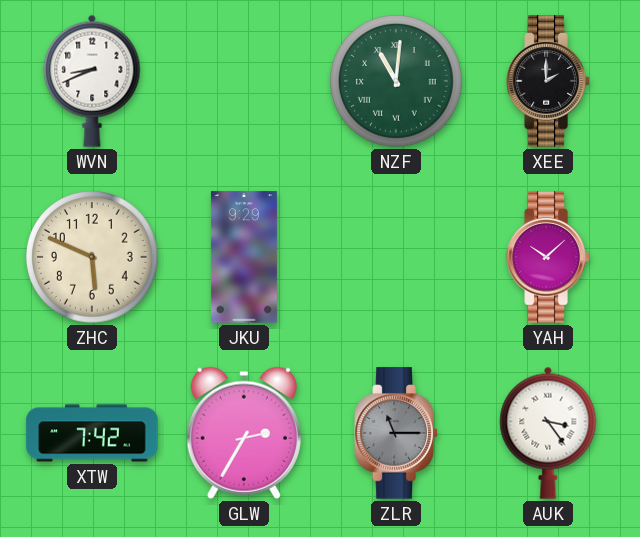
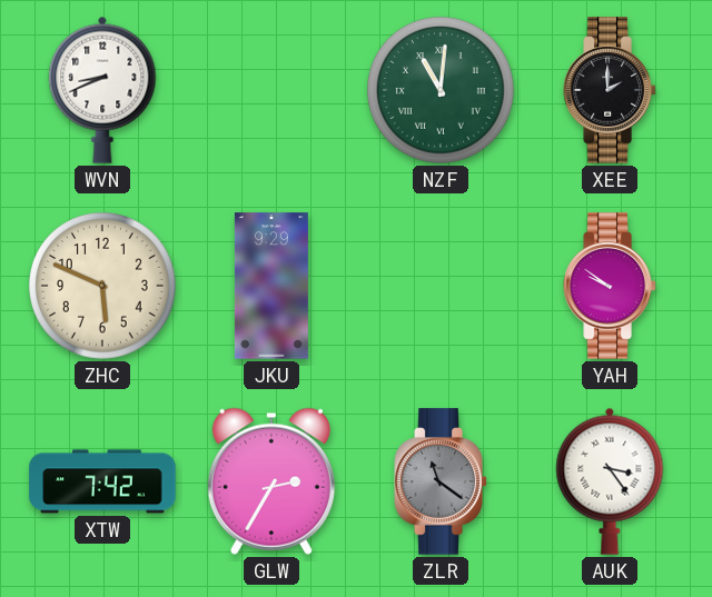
YAH: 10:08 -> 9:51
ZLR: 11:15 -> 11:21
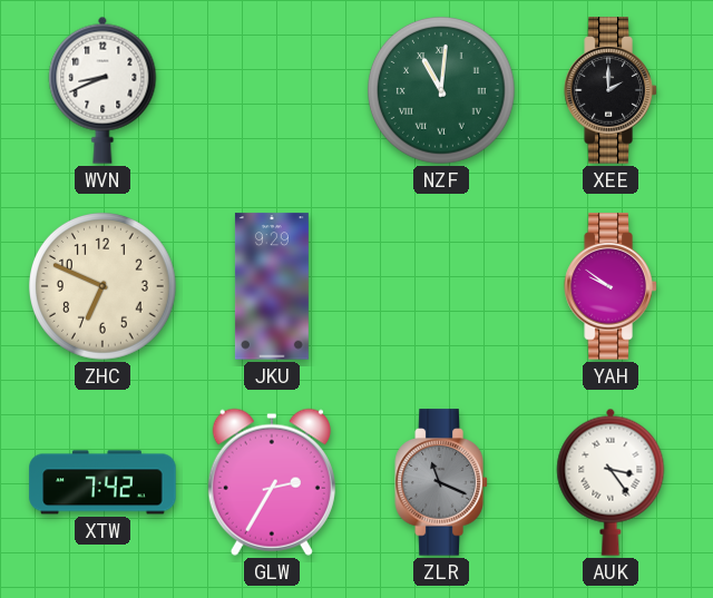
ZHC: 5:49 -> 6:49
ZLR: 11:21 -> 11:19
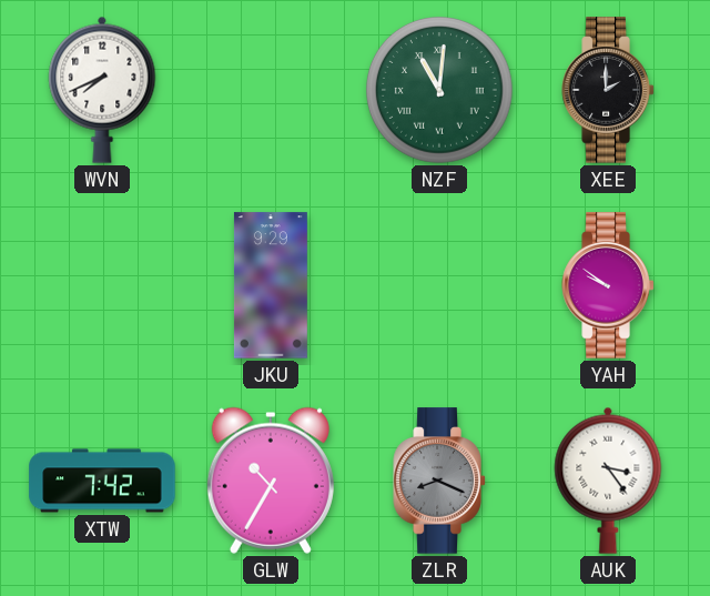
WVN: 8:41 -> 7:41
ZHC: 6:49 -> none
GLW: 2:35 -> 10:35
ZLR: 11:19 -> 8:19
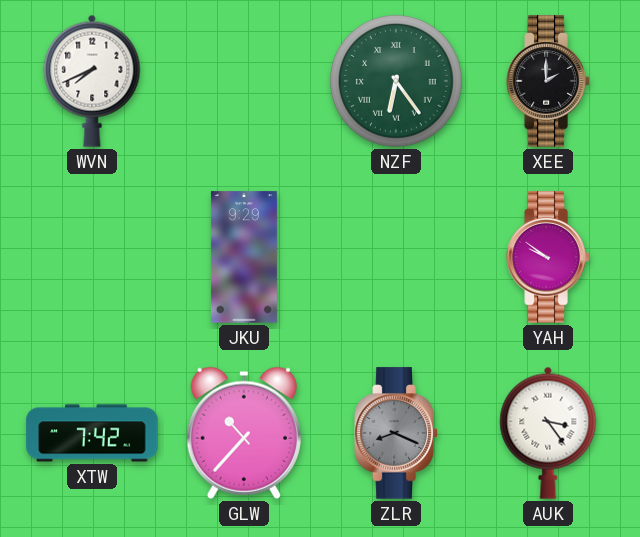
NZF: 11:01 -> 6:24
GLW: 10:35 -> 10:37
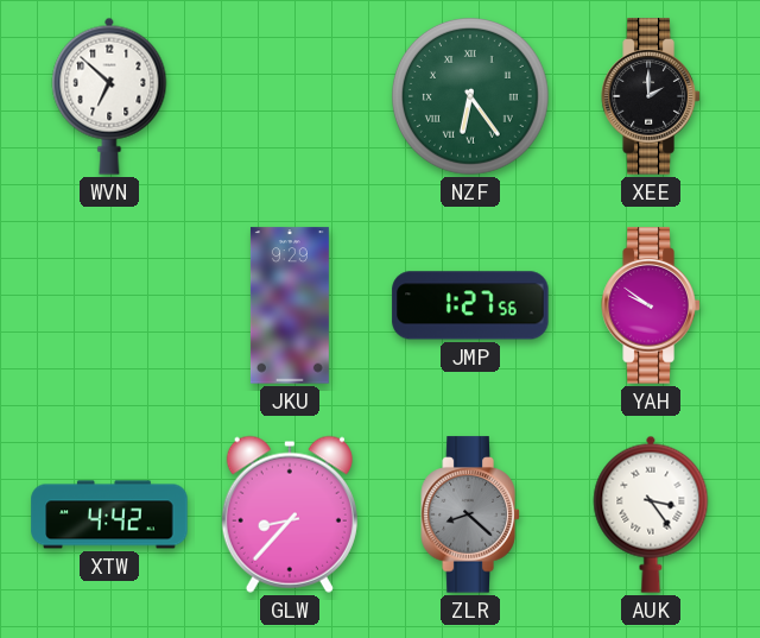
WVN: 7:41 -> 6:52
JMP: none -> 1:27
XTW: 7:42 -> 4:42
GLW: 10:37 -> 8:37
ZLR: 8:19 -> 8:22
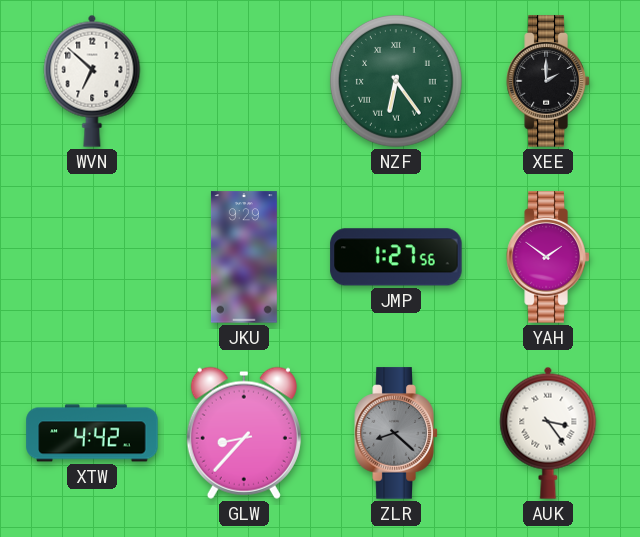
YAH: 9:51 -> 1:51
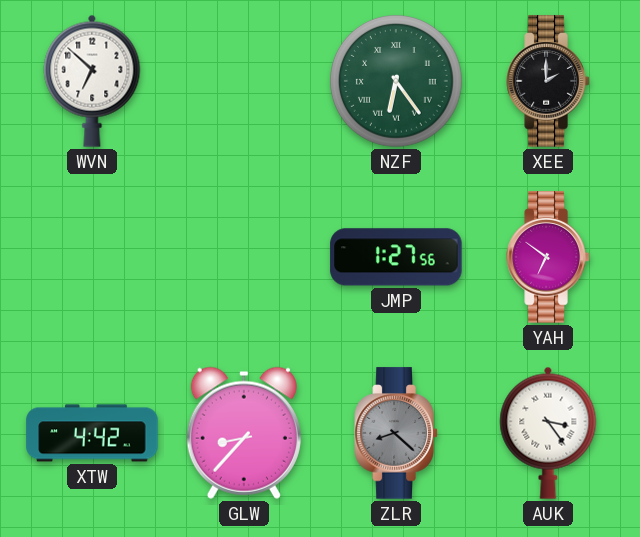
JKU: 9:29 -> none
YAH: 1:51 -> 6:51
